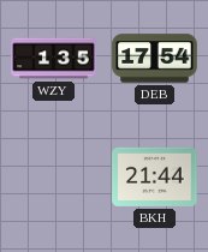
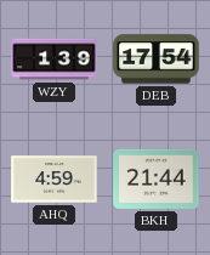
WZY: 1:35 -> 1:39
AHQ: none -> 4:59
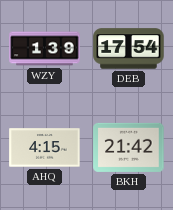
AHQ: 4:59 -> 4:15
BKH: 21:44 -> 21:42
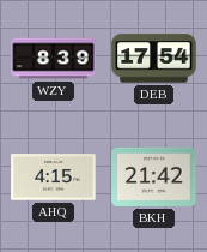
WZY: 1:39 -> 8:39
